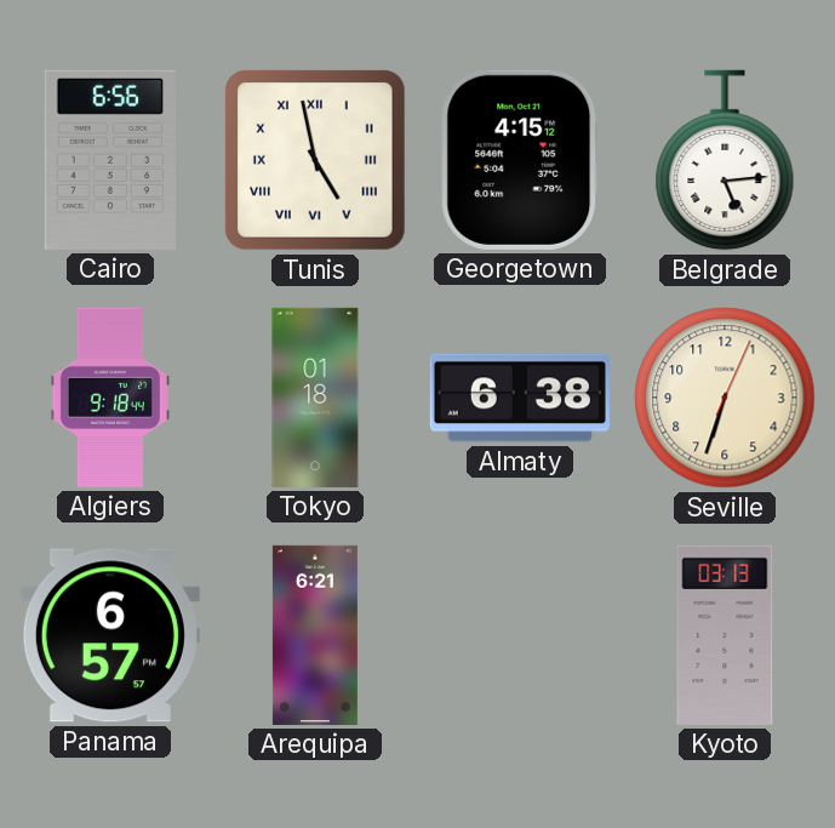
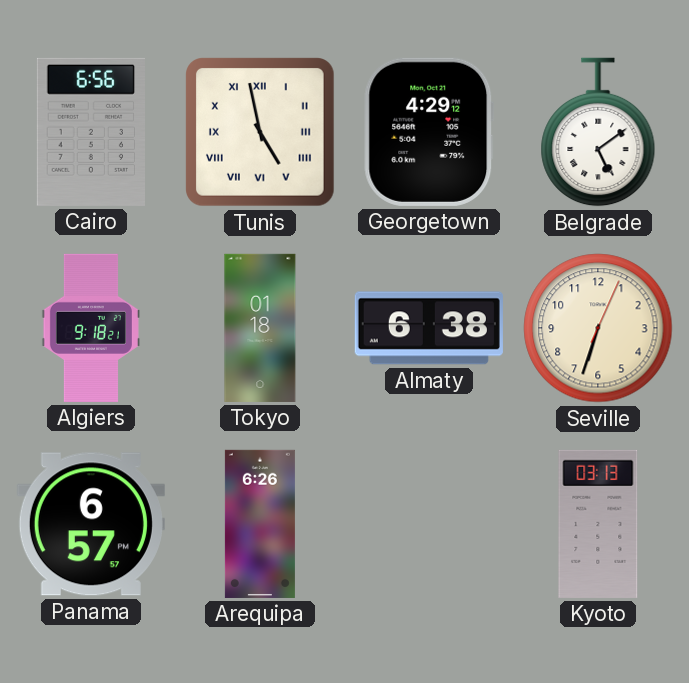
Georgetown: 4:15 -> 4:29
Belgrade: 5:14 -> 5:09
Algiers: 9:18:44 -> 9:18:21
Arequipa: 6:21 -> 6:26
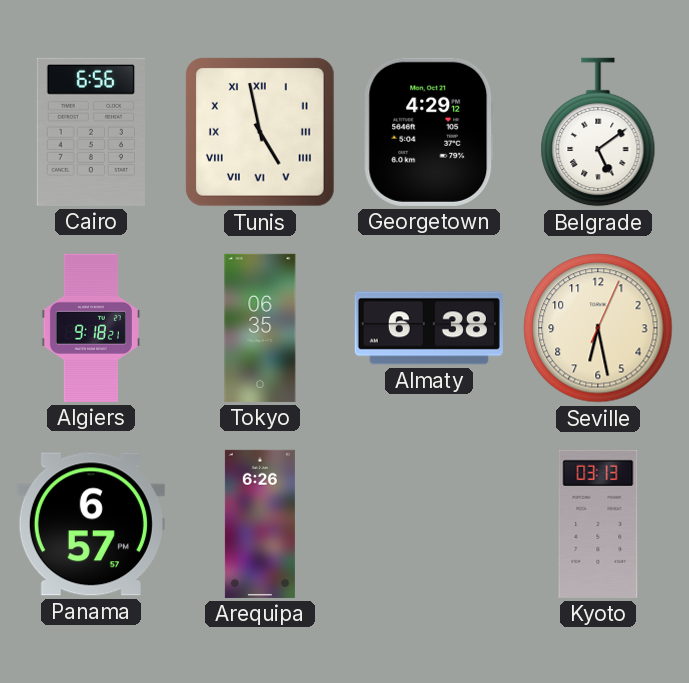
Tokyo: 01:18 -> 06:35
Seville: 6:33 -> 6:28
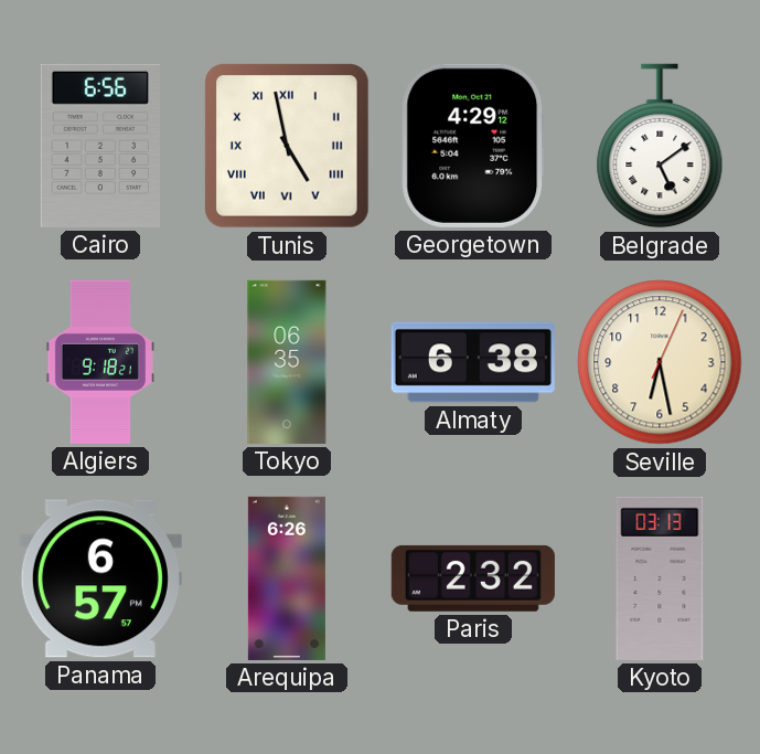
Paris: none -> 2:32
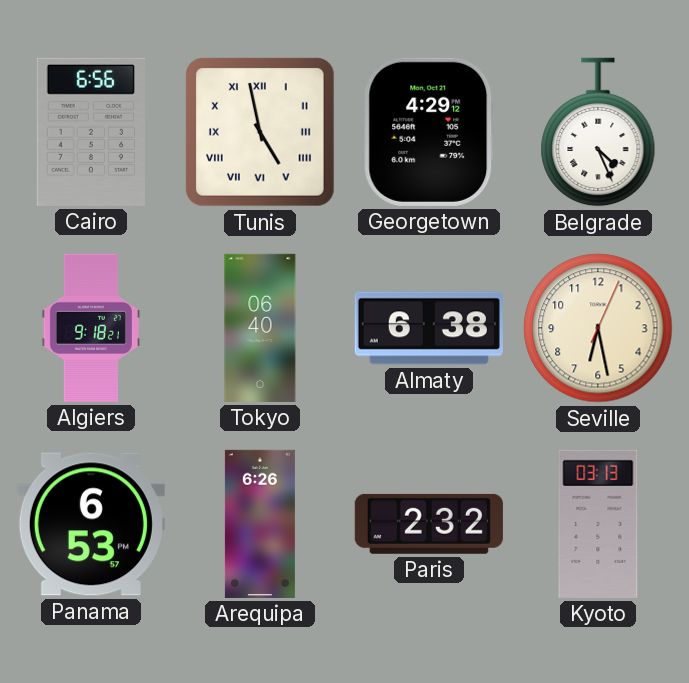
Belgrade: 5:09 -> 4:26
Tokyo: 06:35 -> 06:40
Panama: 6:57 -> 6:53
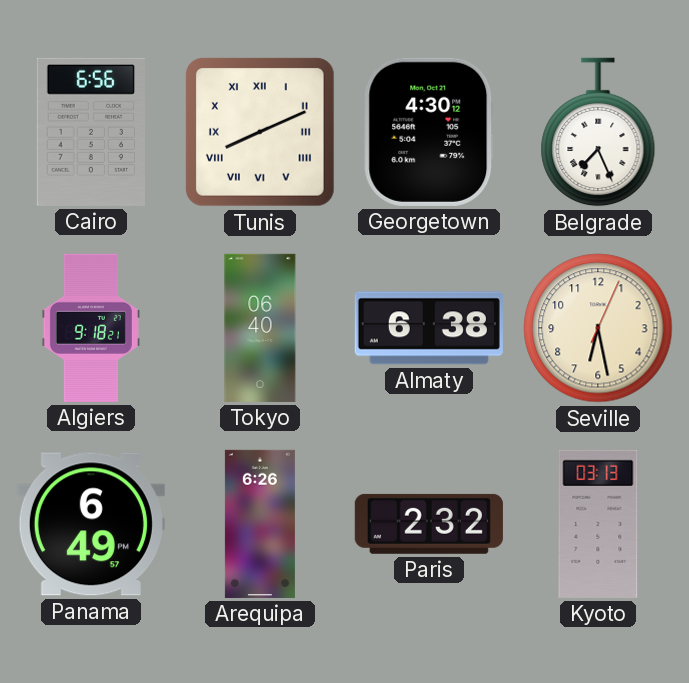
Tunis: 4:58 -> 8:11
Georgetown: 4:29 -> 4:30
Belgrade: 4:26 -> 7:26
Panama: 6:53 -> 6:49
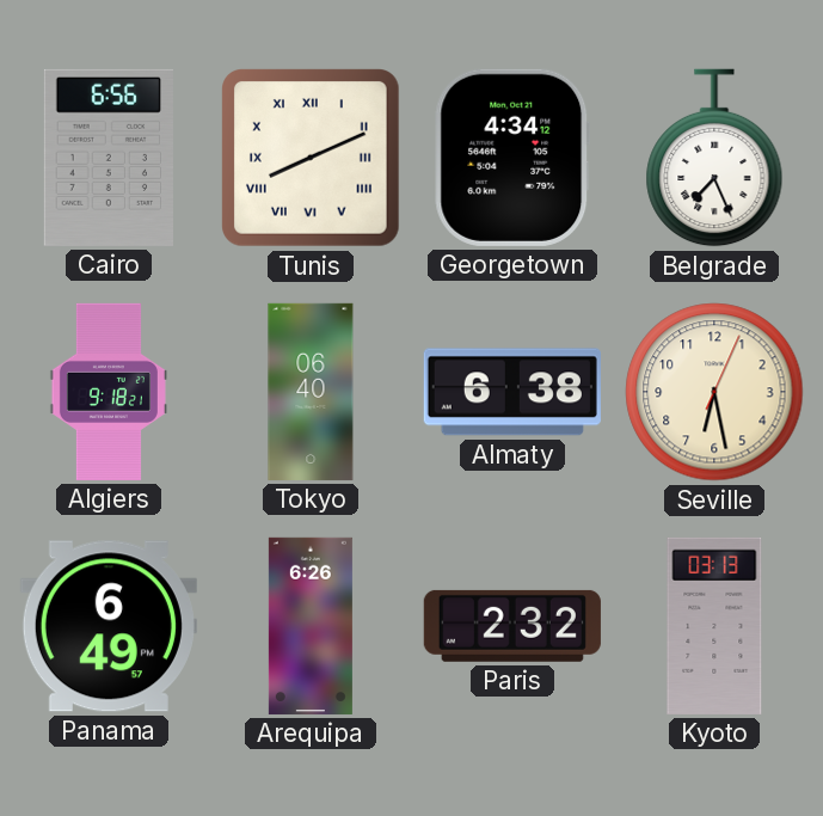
Georgetown: 4:30 -> 4:34
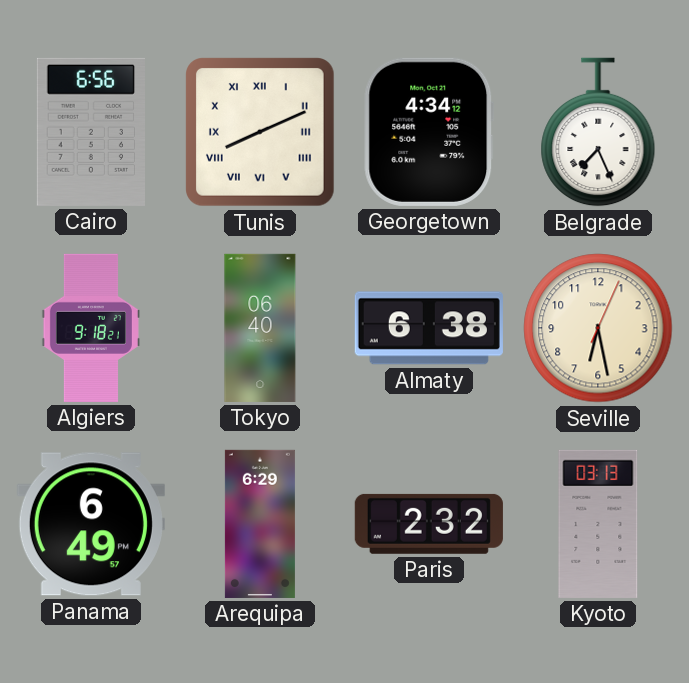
Arequipa: 6:26 -> 6:29
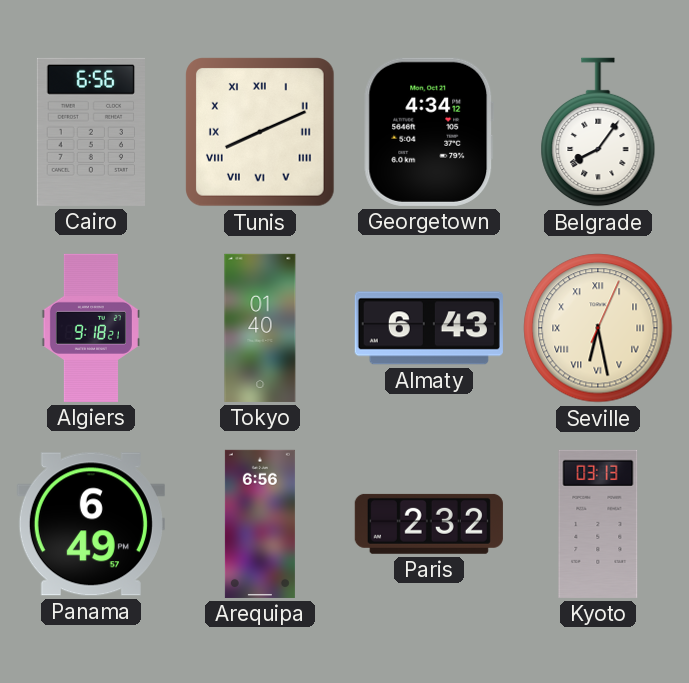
Belgrade: 7:26 -> 8:06
Tokyo: 06:40 -> 01:40
Almaty: 6:38 -> 6:43
Seville numerals: Arabic -> Roman
Arequipa: 6:29 -> 6:56
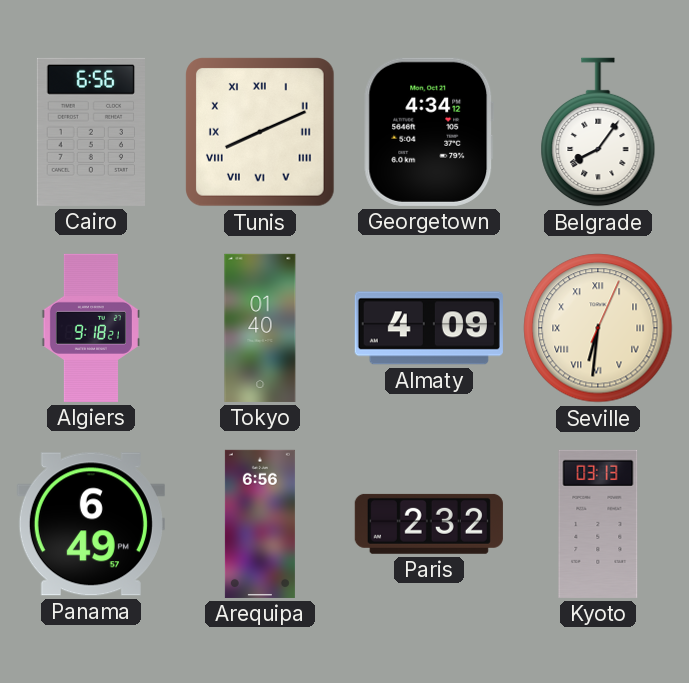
Almaty: 6:43 -> 4:09
Seville: 6:28 -> 6:31
